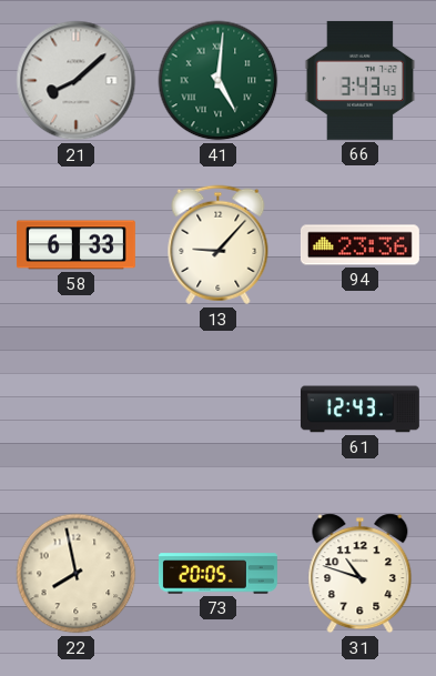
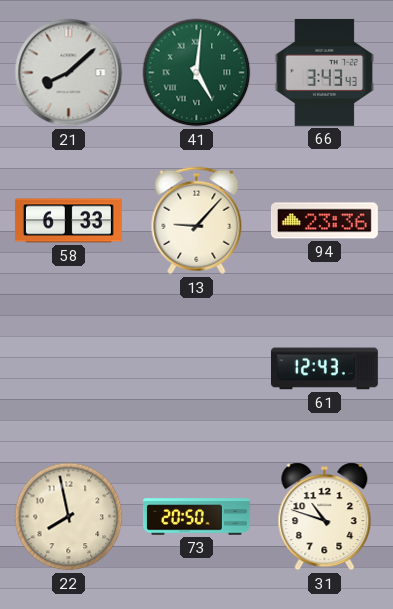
73: 20:05 -> 20:50
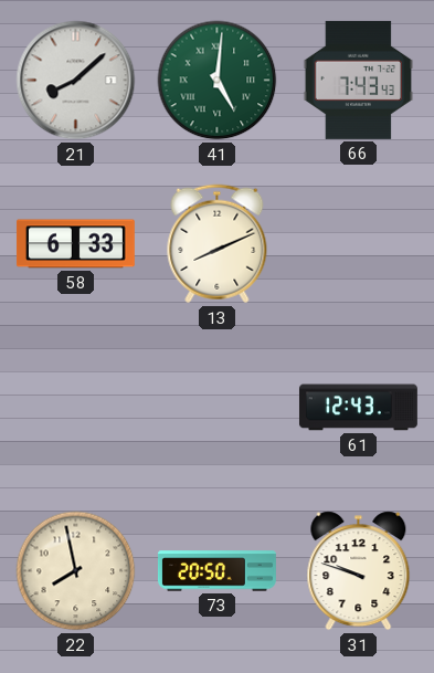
66: 3:43 -> 7:43
13: 9:07 -> 8:11
94: 23:36 -> none
31: 10:48 -> 9:48
